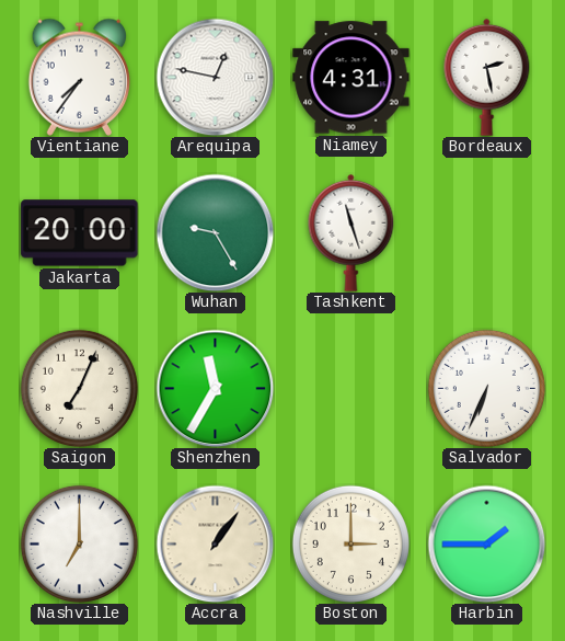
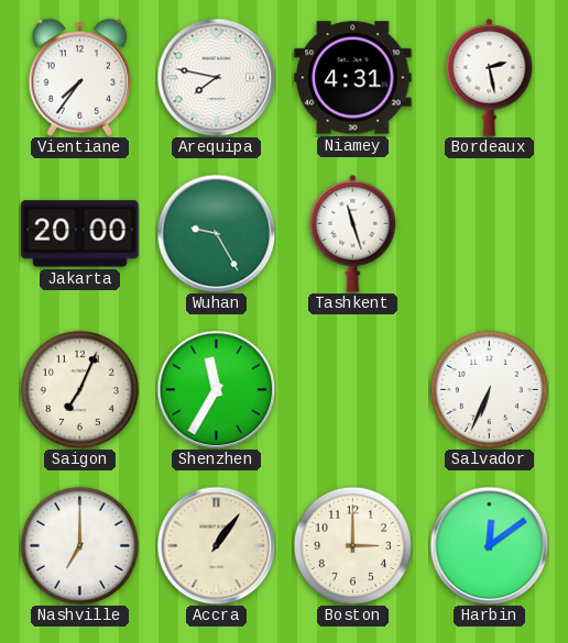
Arequipa: 12:47 -> 7:47
Harbin: 1:45 -> 12:09
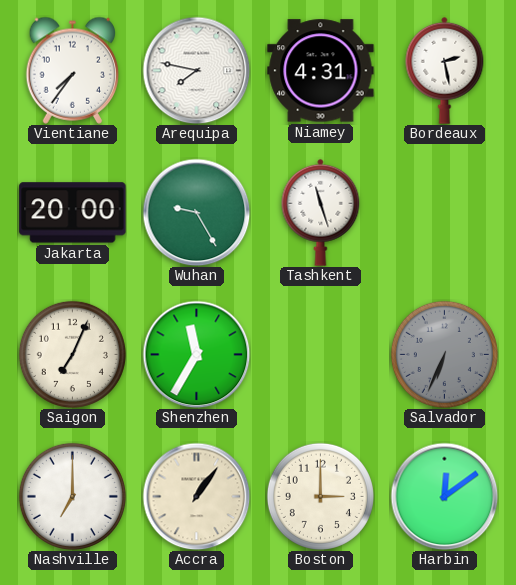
Salvador dial: white -> grey
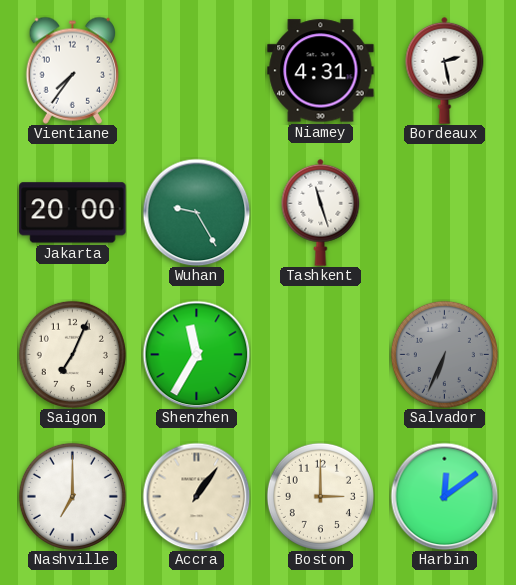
Arequipa: 7:47 -> none
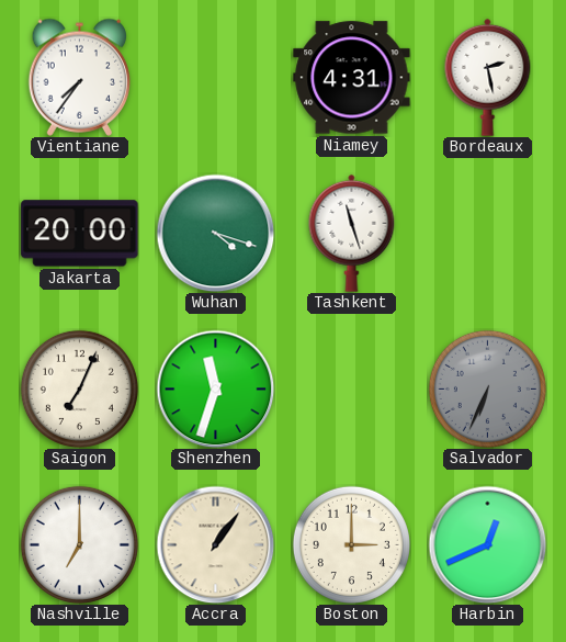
Wuhan: 9:25 -> 4:18
Shenzhen: 11:35 -> 11:33
Harbin: 12:09 -> 12:41
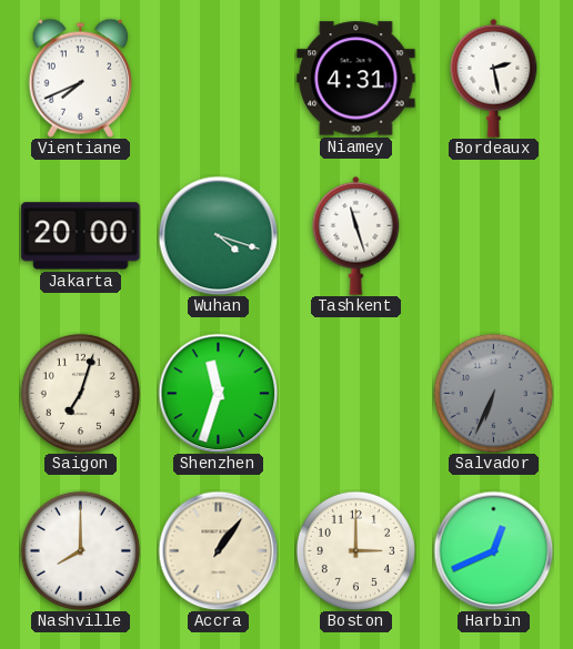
Vientiane: 7:36 -> 7:41
Saigon: 7:04 -> 7:03
Nashville: 7:00 -> 8:00
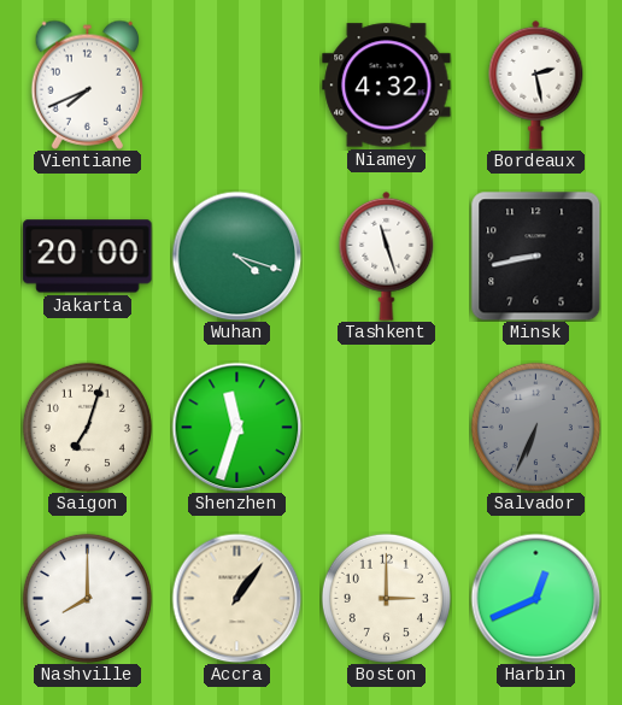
Niamey: 4:31 -> 4:32
Minsk: none -> 8:43
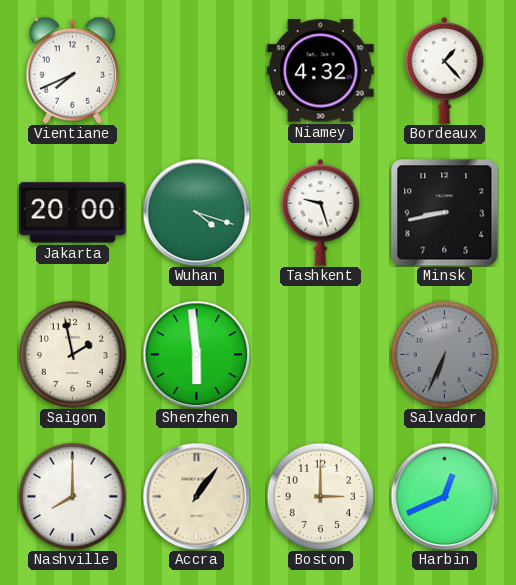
Bordeaux: 2:28 -> 1:23
Tashkent: 11:27 -> 9:27
Saigon: 7:03 -> 1:58
Shenzhen: 11:33 -> 5:59
